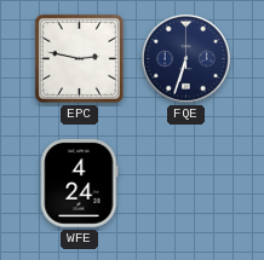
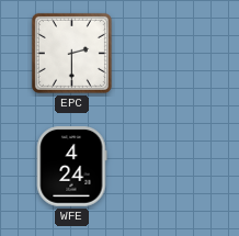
EPC: 2:47 -> 2:30
FQE: 6:33 -> none
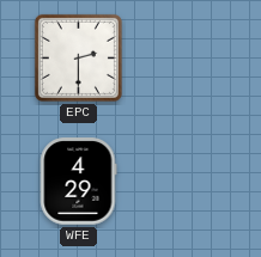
WFE: 4:24 -> 4:29
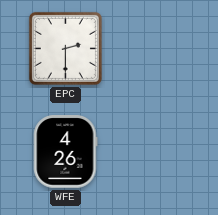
WFE: 4:29 -> 4:26
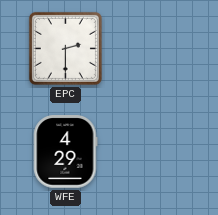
WFE: 4:26 -> 4:29
